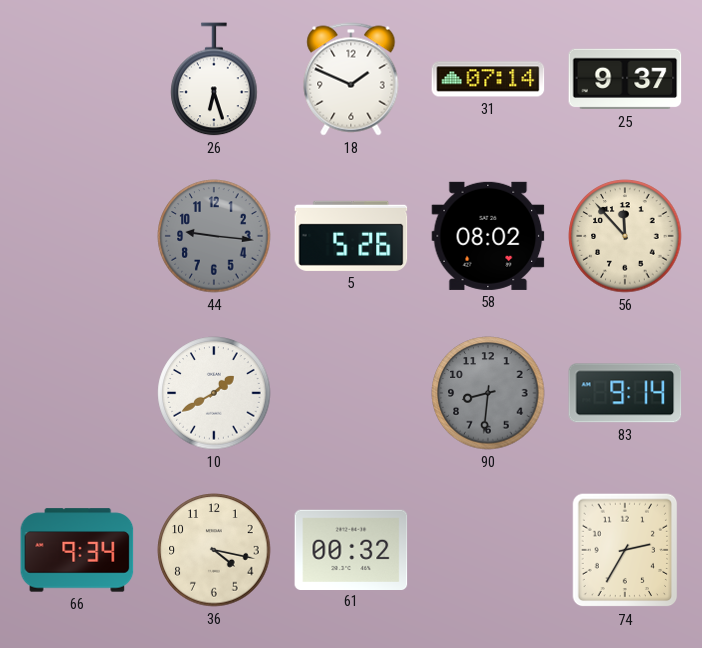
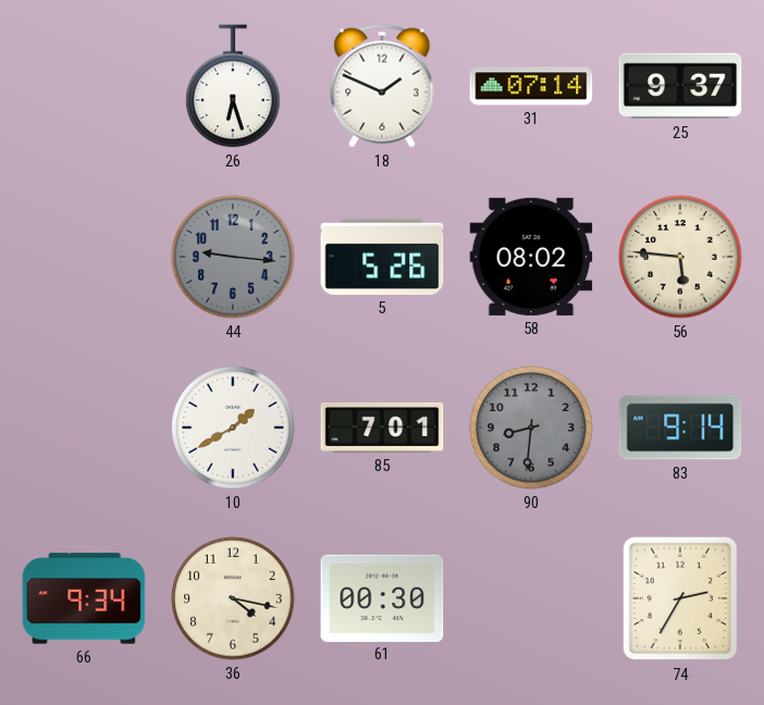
56: 11:53 -> 5:46
85: none -> 7:01
61: 00:32 -> 00:30
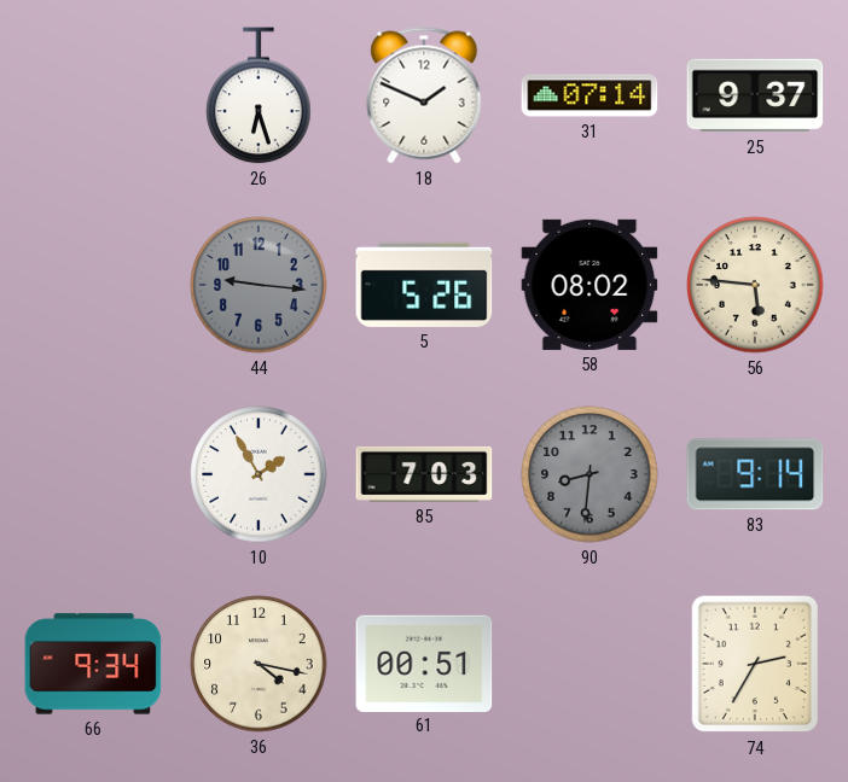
10: 1:40 -> 1:55
85: 7:01 -> 7:03
61: 00:30 -> 00:51
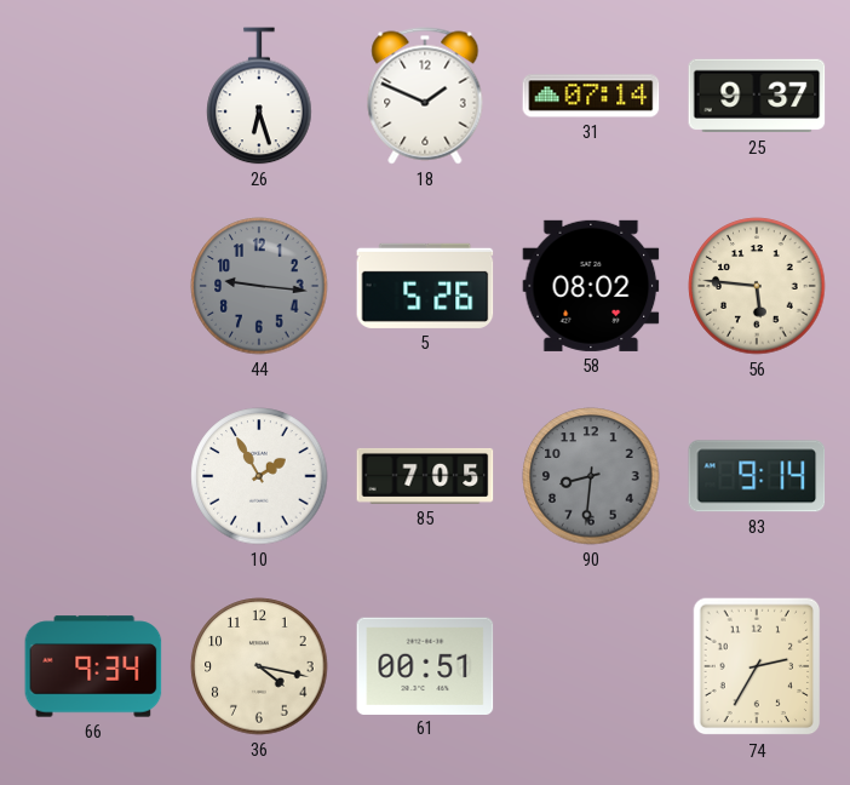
85: 7:03 -> 7:05
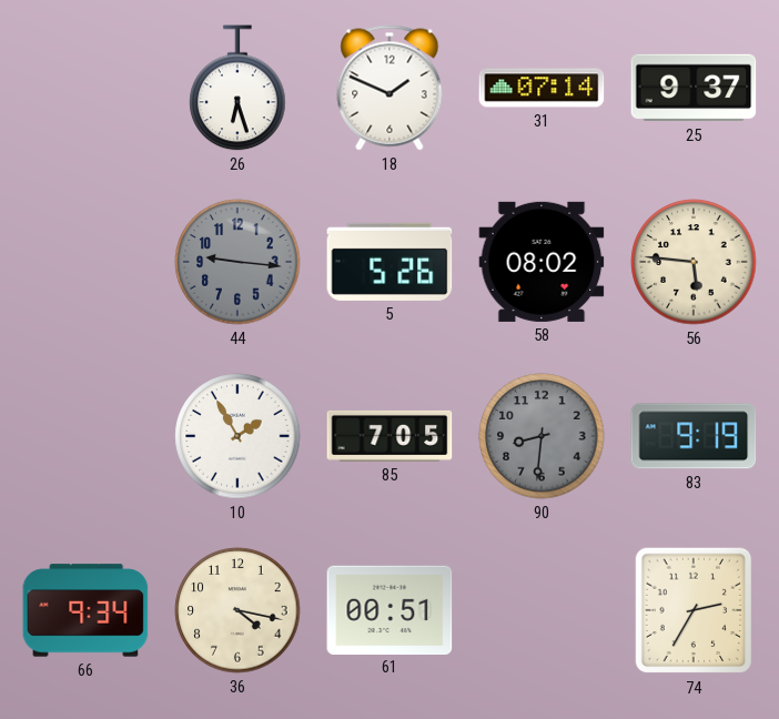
83: 9:14 -> 9:19
